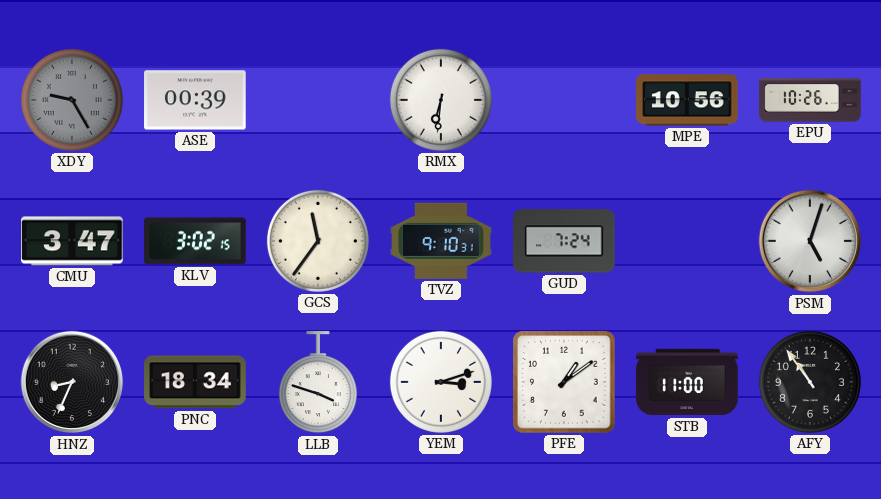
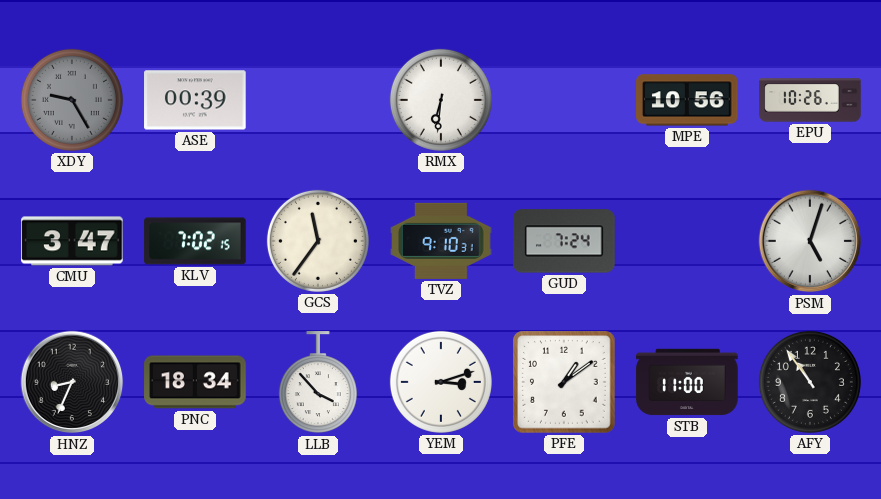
KLV: 3:02 -> 7:02
LLB: 3:48 -> 3:53
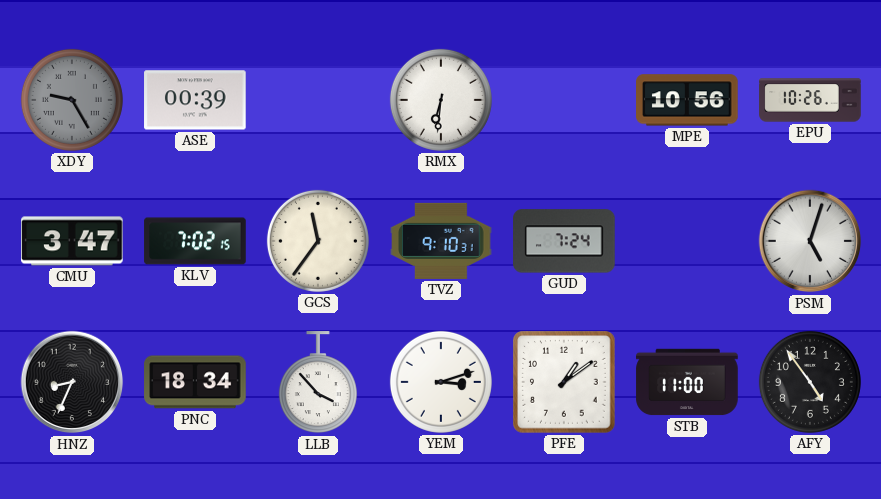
AFY: 10:54 -> 4:54
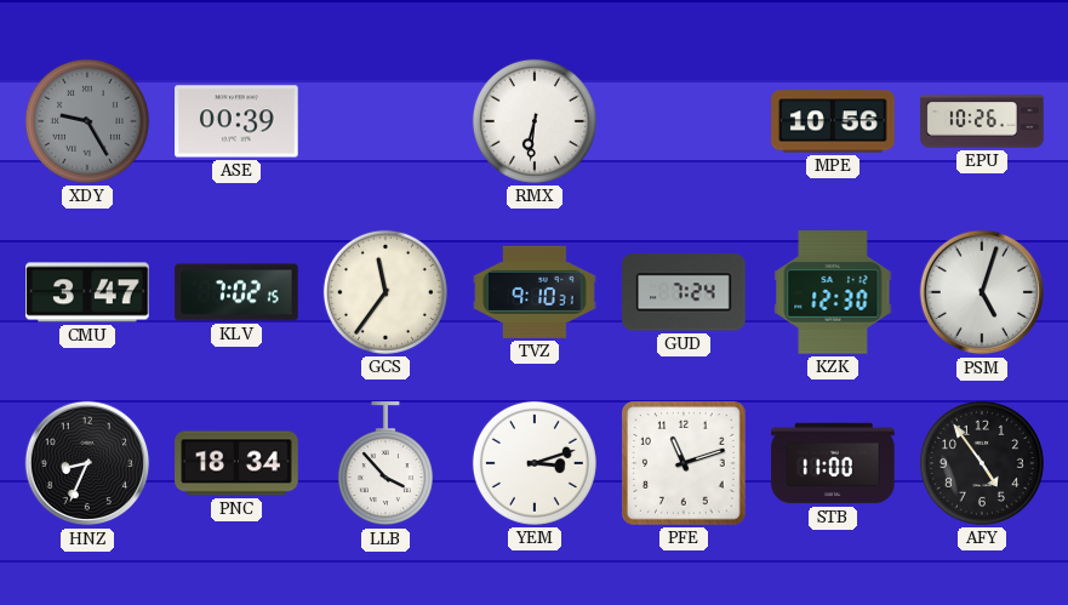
KZK: none -> 12:30
PFE: 1:09 -> 11:12
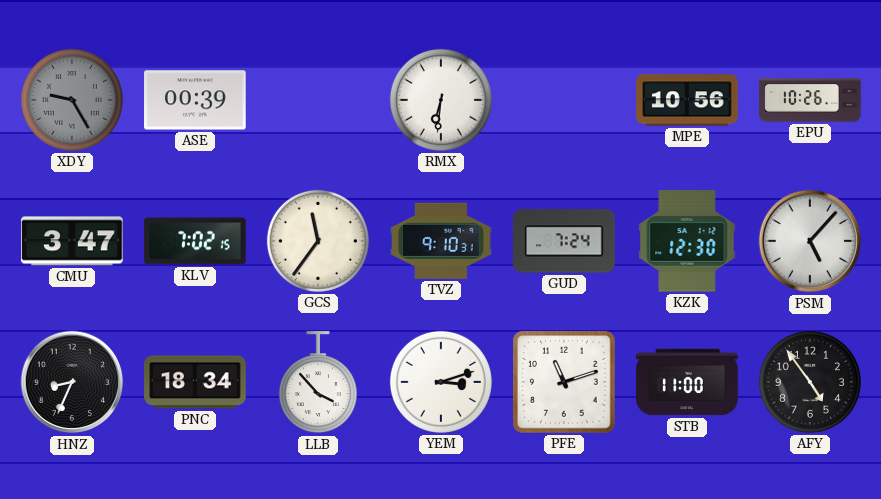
PSM: 5:03 -> 5:07
